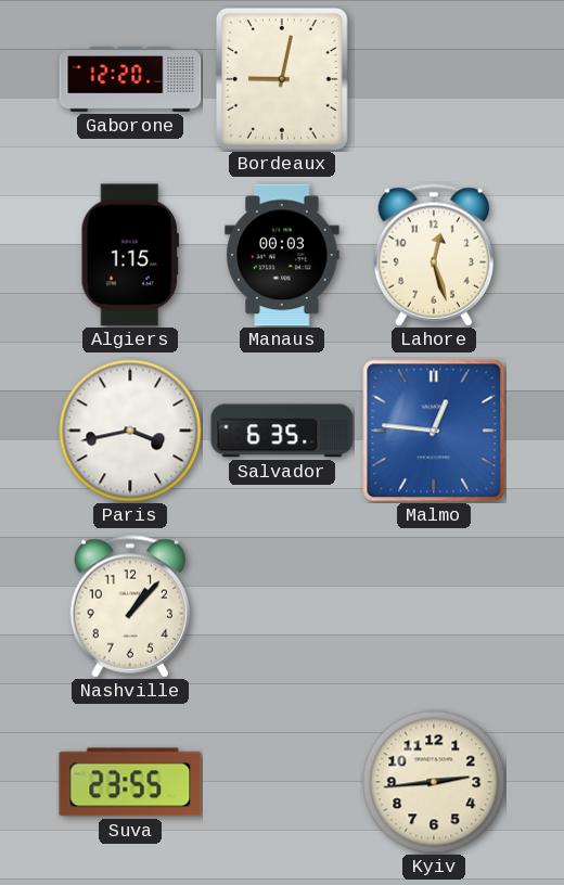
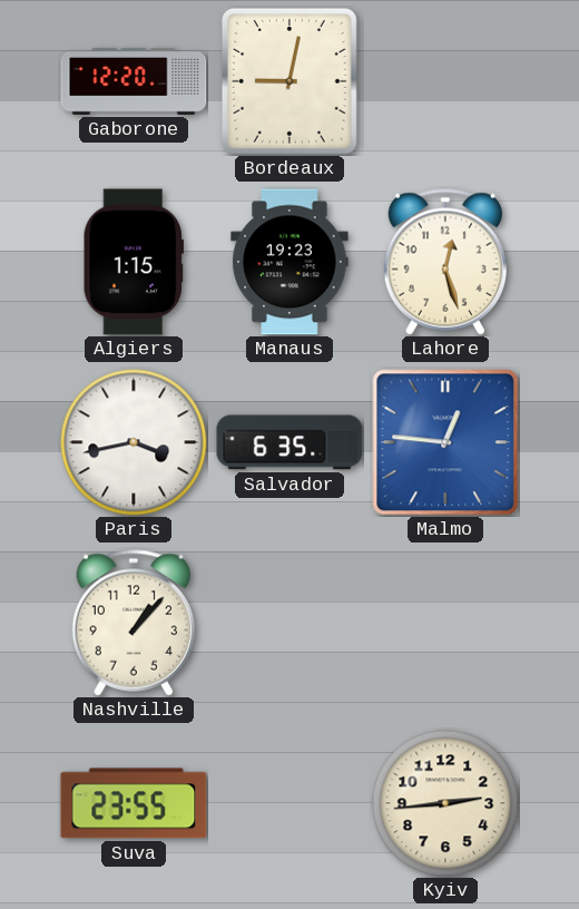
Manaus: 00:03 -> 19:23
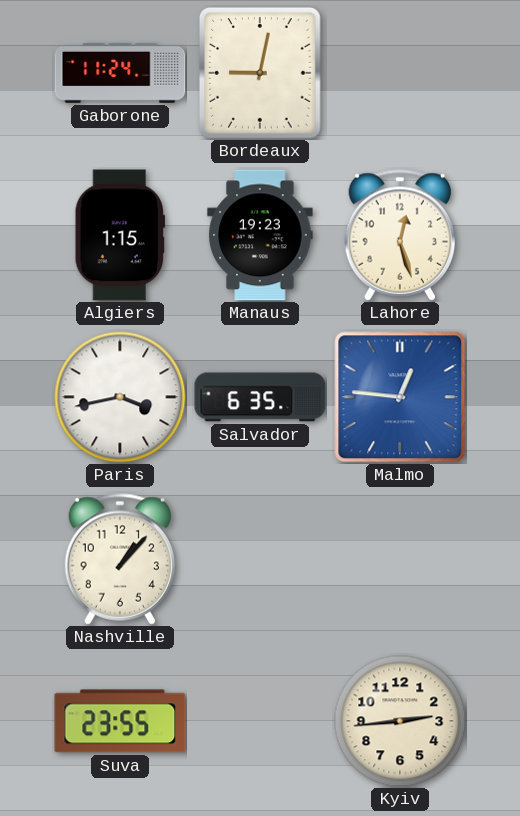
Gaborone: 12:20 -> 11:24
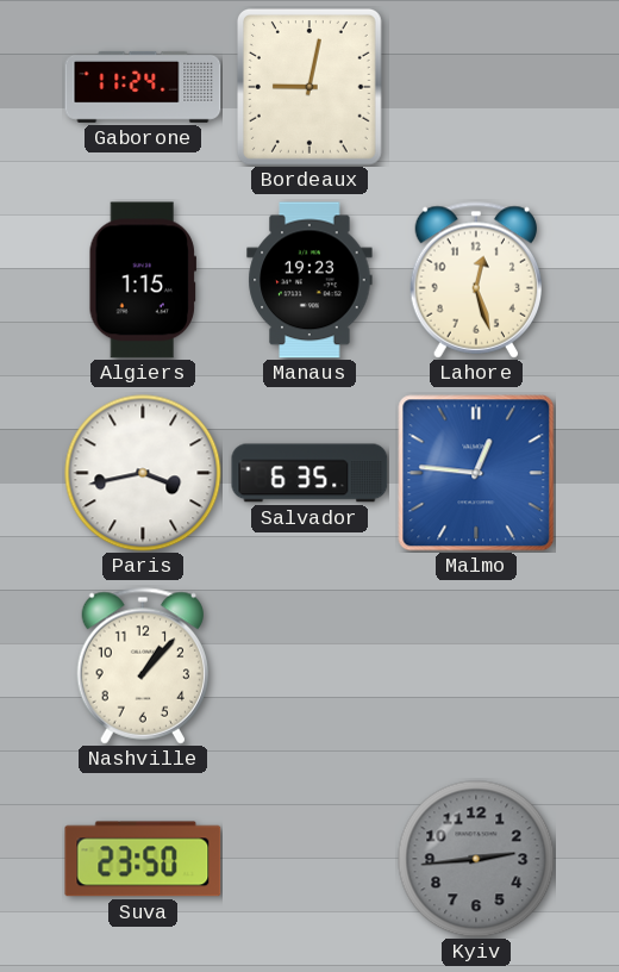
Suva: 23:55 -> 23:50
Kyiv dial: cream -> grey
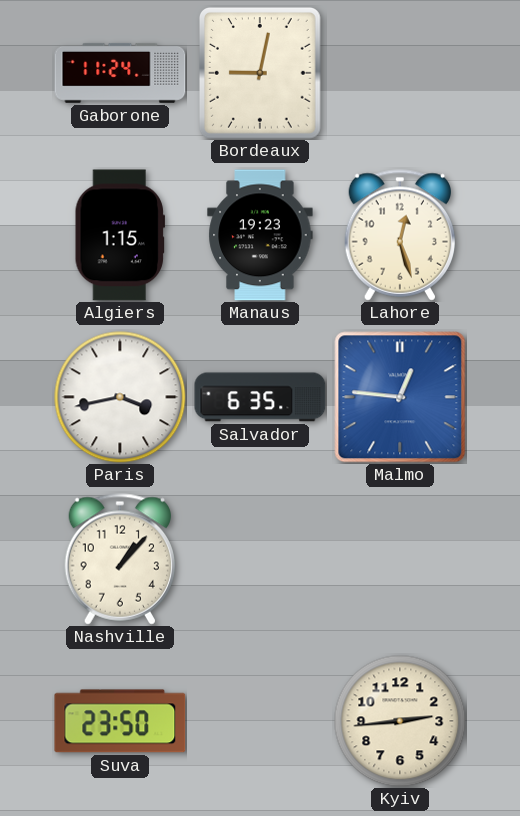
Kyiv dial: grey -> cream
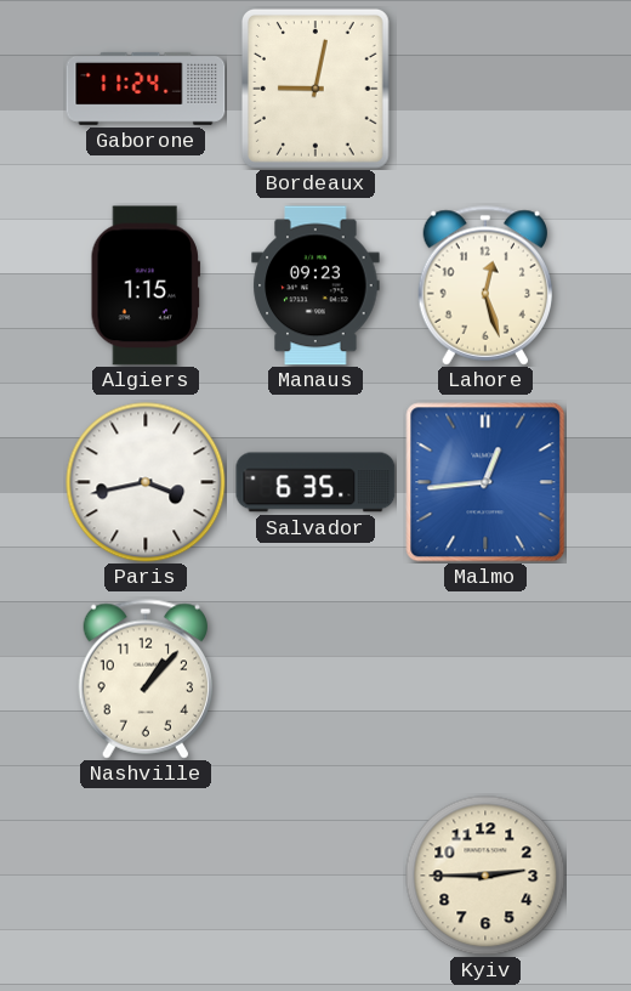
Manaus: 19:23 -> 09:23
Malmo: 12:46 -> 12:44
Suva: 23:50 -> none
Kyiv: 2:44 -> 2:45
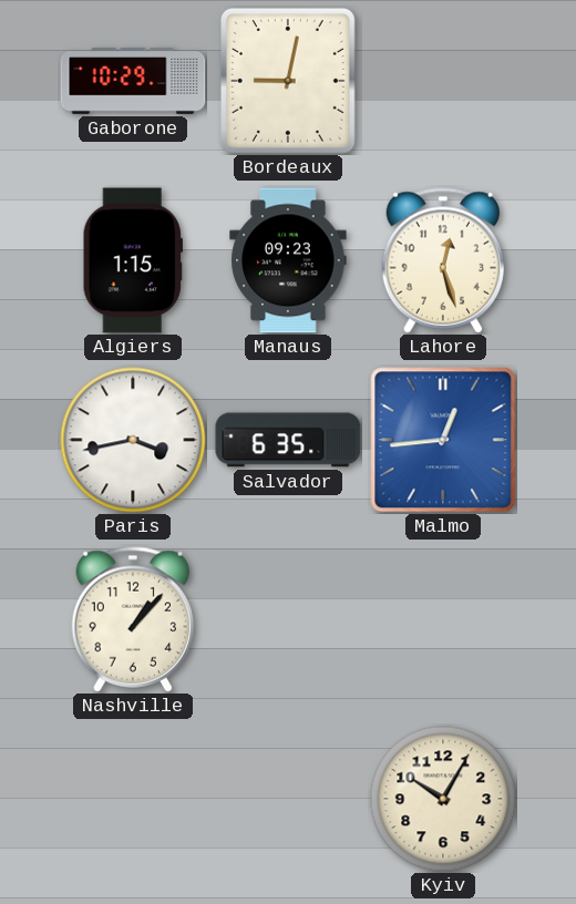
Gaborone: 11:24 -> 10:29
Kyiv: 2:45 -> 10:05
